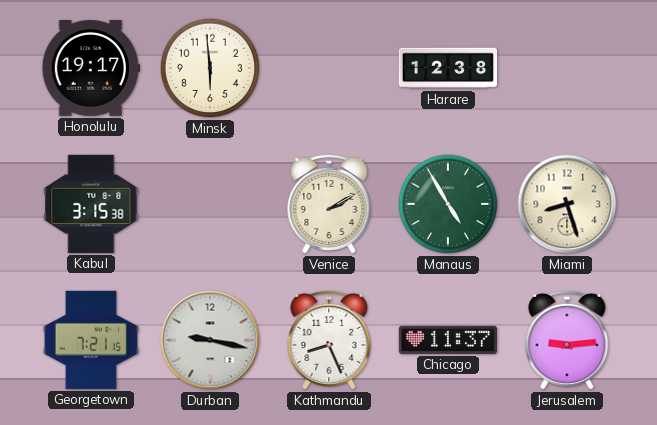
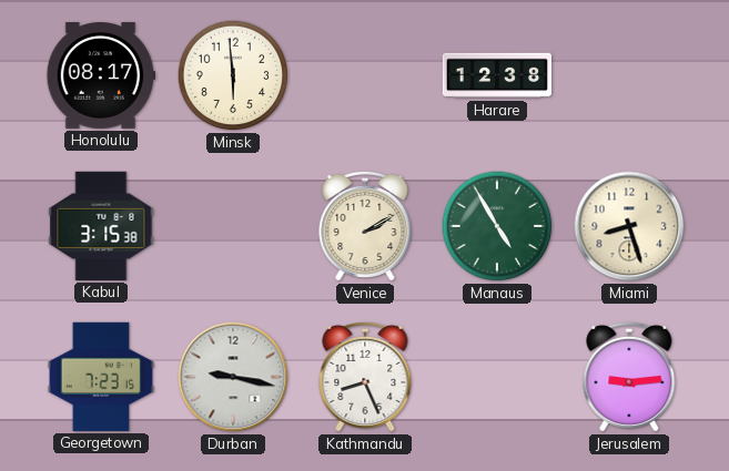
Honolulu: 19:17 -> 08:17
Georgetown: 7:21 -> 7:23
Chicago: 11:37 -> none
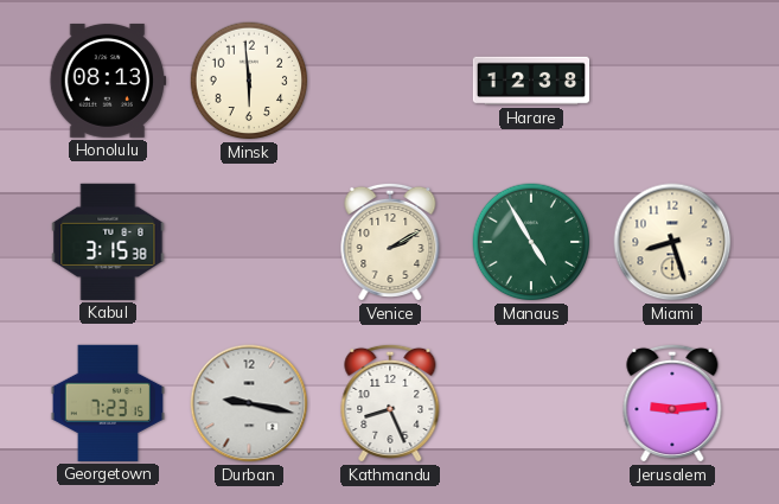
Honolulu: 08:17 -> 08:13
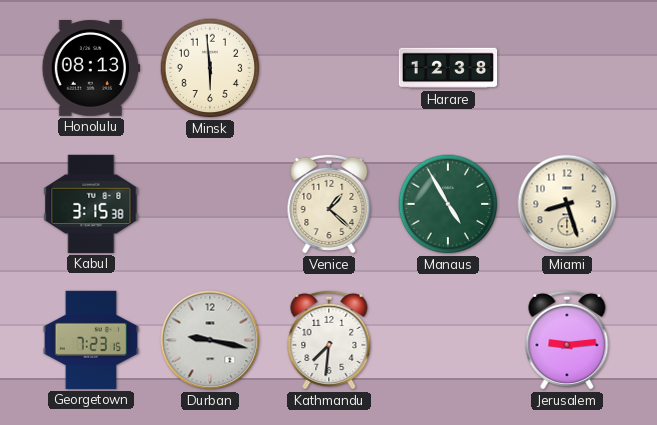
Venice: 2:10 -> 1:22
Kathmandu: 8:26 -> 7:31
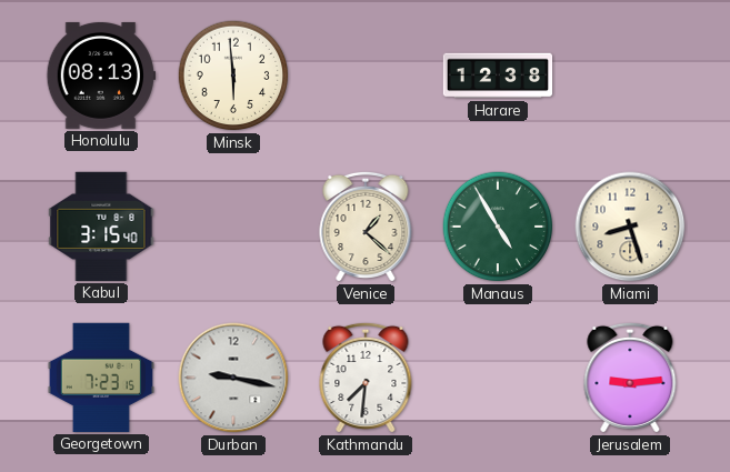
Kabul: 3:15:38 -> 3:15:40
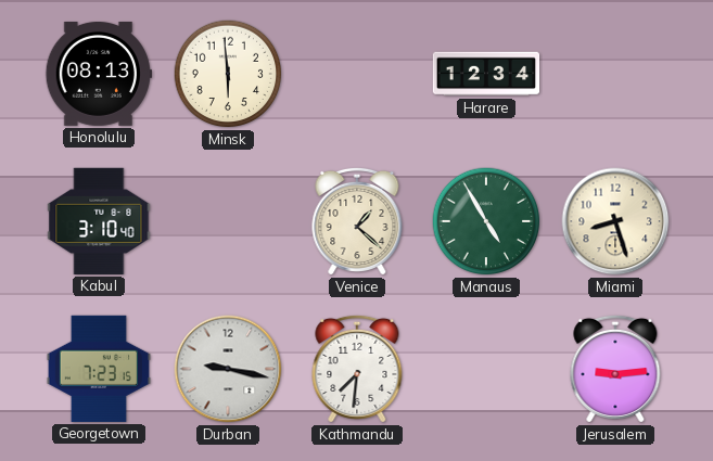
Harare: 12:38 -> 12:34
Kabul: 3:15 -> 3:10
